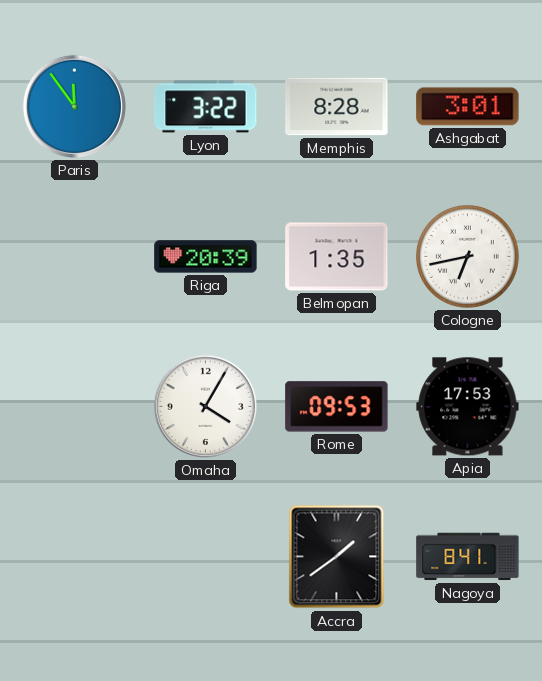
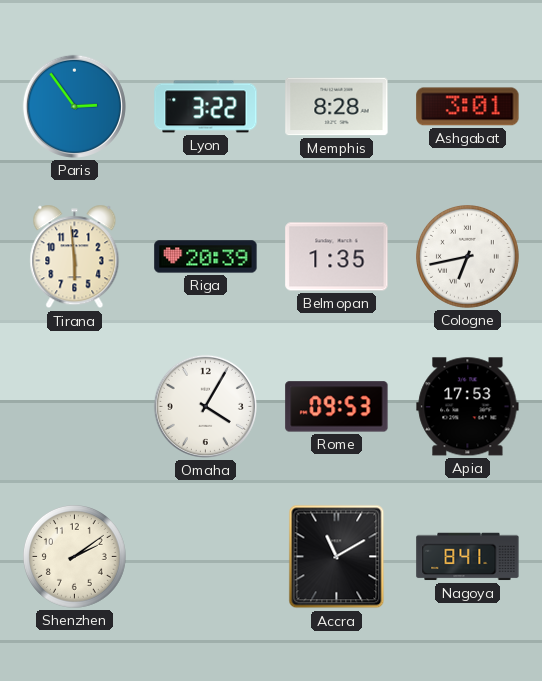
Paris: 11:54 -> 2:54
Tirana: none -> 5:59
Shenzhen: none -> 2:09
Accra: 1:39 -> 11:10
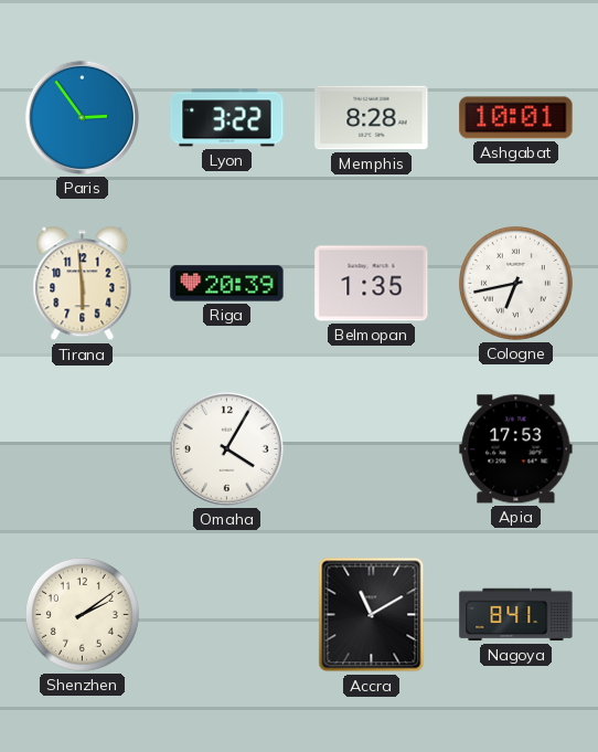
Ashgabat: 3:01 -> 10:01
Rome: 09:53 -> none
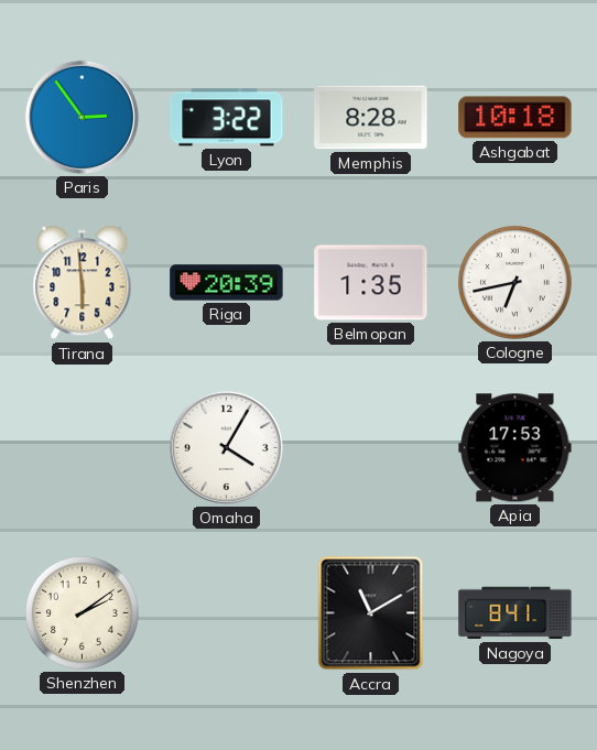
Ashgabat: 10:01 -> 10:18
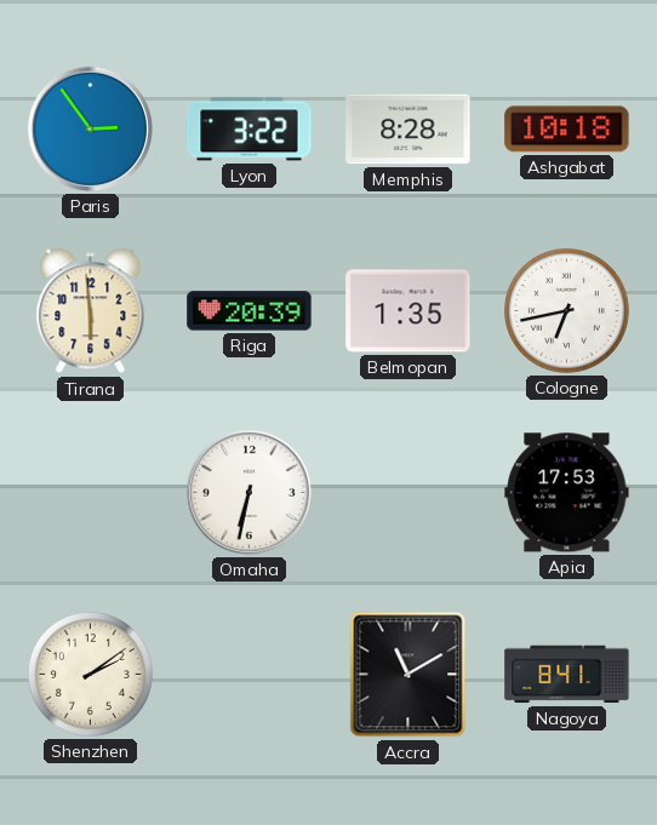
Omaha: 4:05 -> 6:32
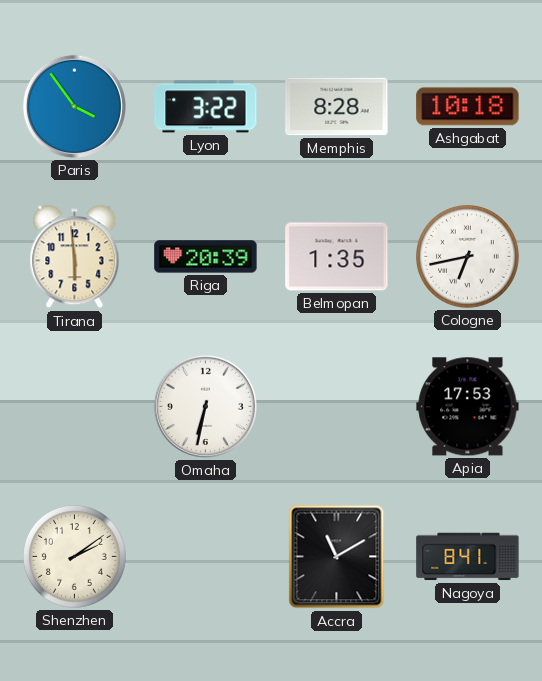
Paris: 2:54 -> 3:54
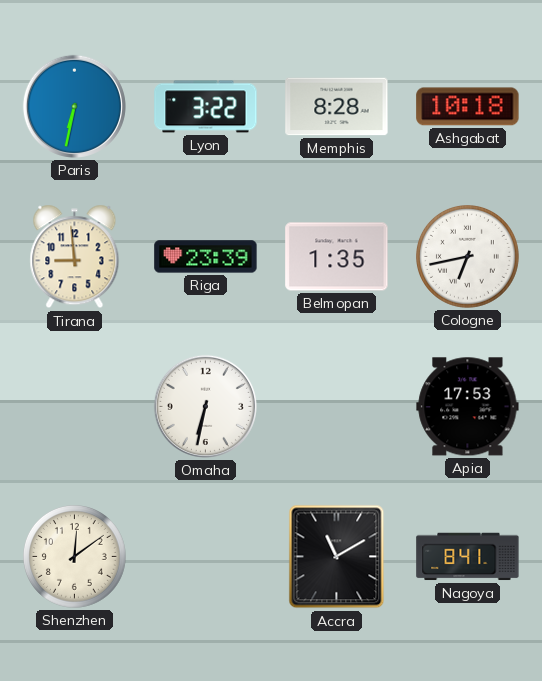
Paris: 3:54 -> 6:32
Tirana: 5:59 -> 8:59
Riga: 20:39 -> 23:39
Shenzhen: 2:09 -> 12:09
